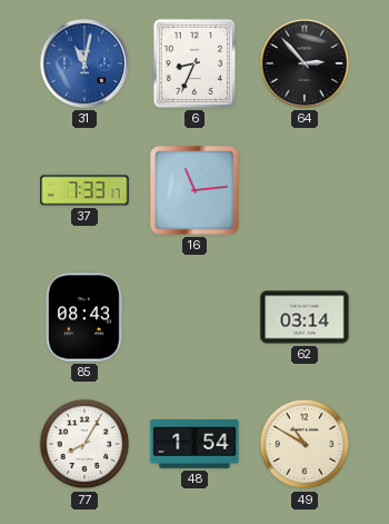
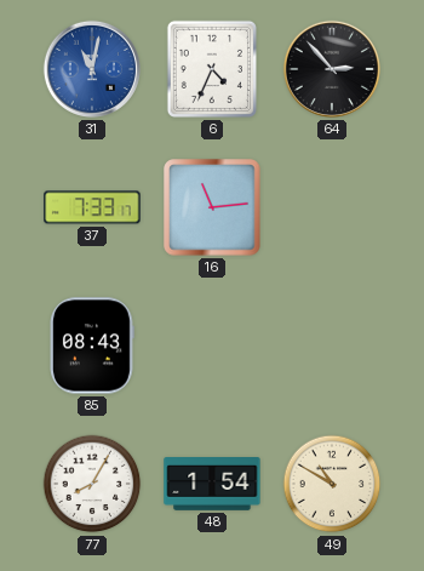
6: 8:34 -> 4:34
62: 03:14 -> none
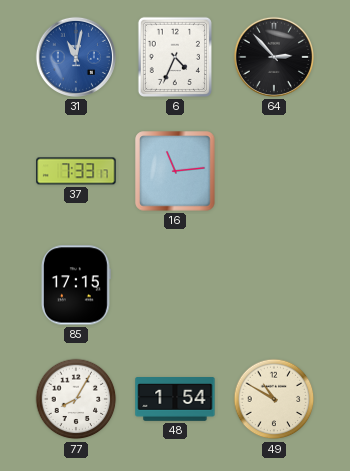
85: 08:43 -> 17:15
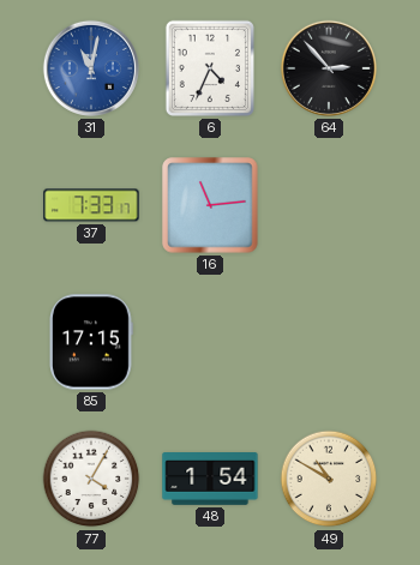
77: 8:05 -> 4:05
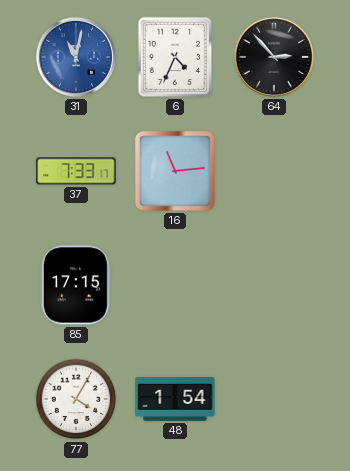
49: 10:50 -> none
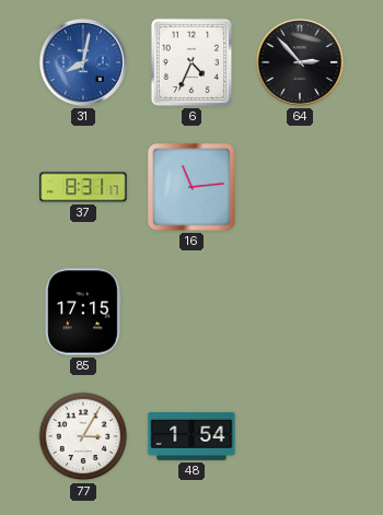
31: 11:02 -> 8:02
37: 7:33 -> 8:31
77: 4:05 -> 3:05
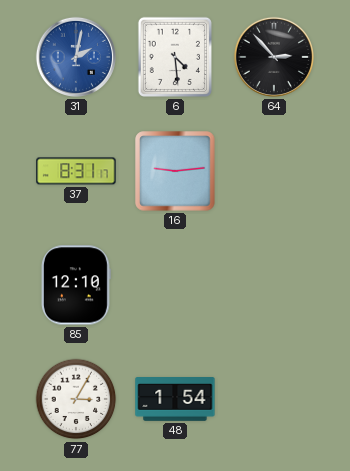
31: 8:02 -> 2:02
6: 4:34 -> 4:29
16: 11:14 -> 9:14
85: 17:15 -> 12:10
